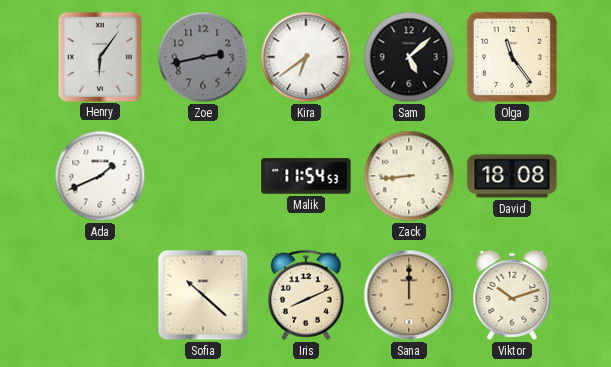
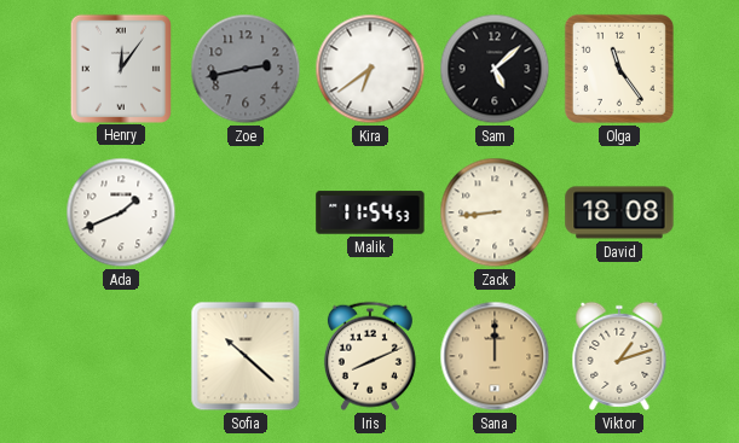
Henry: 6:06 -> 12:06
Viktor: 10:12 -> 1:12
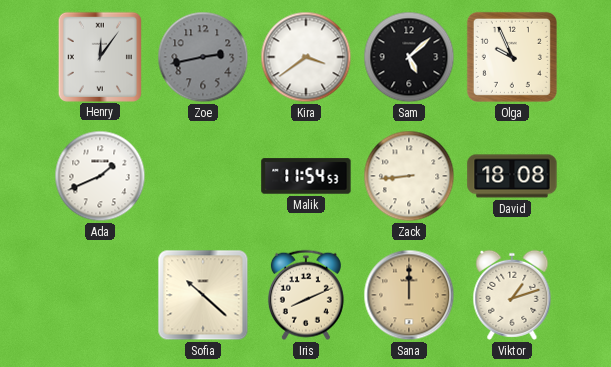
Kira: 6:39 -> 3:39
Olga: 11:24 -> 9:56
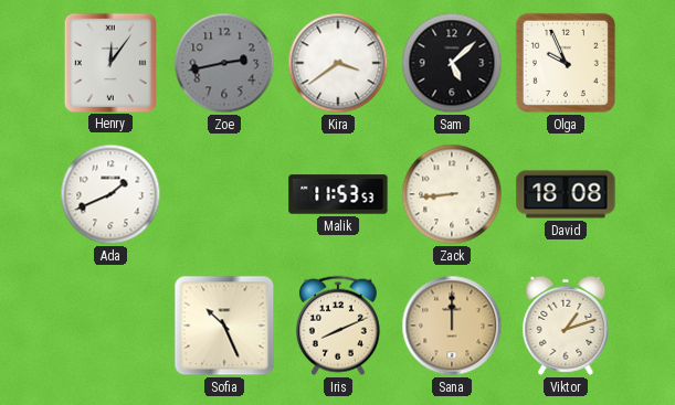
Malik: 11:54 -> 11:53
Sofia: 10:22 -> 10:26
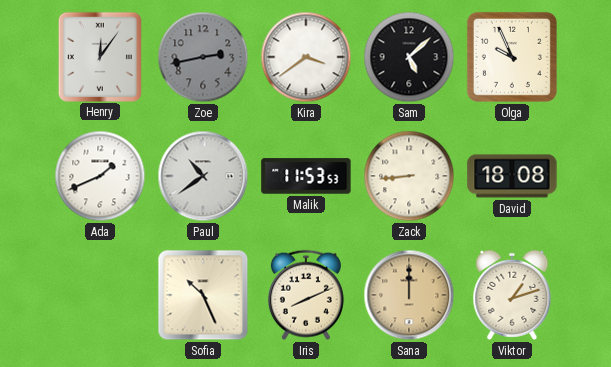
Paul: none -> 10:39
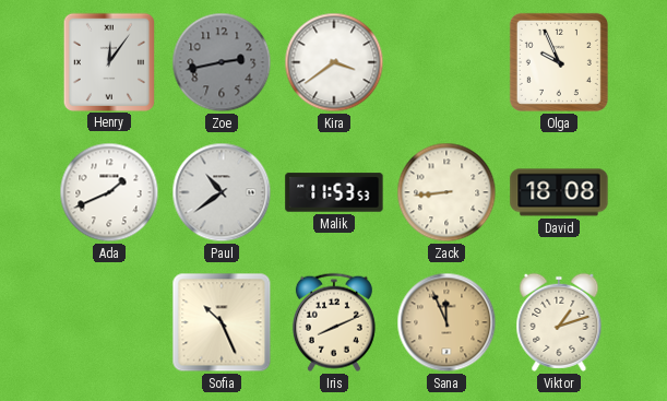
Sam: 5:08 -> none
Sana: 12:00 -> 11:56
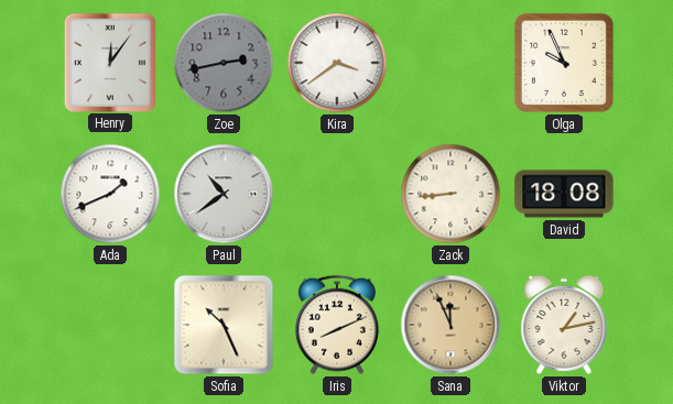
Malik: 11:53 -> none
Viktor: 1:12 -> 1:13
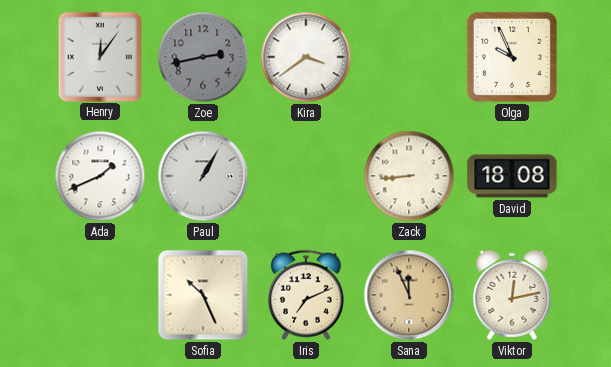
Paul: 10:39 -> 1:05
Iris: 8:11 -> 7:11
Viktor: 1:13 -> 12:13
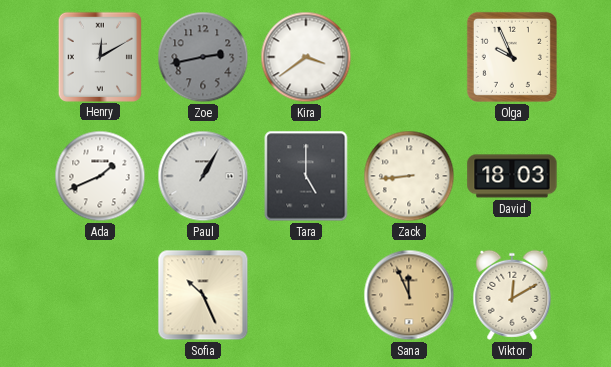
Henry: 12:06 -> 12:10
Tara: none -> 5:00
David: 18:08 -> 18:03
Iris: 7:11 -> none
Viktor: 12:13 -> 12:10
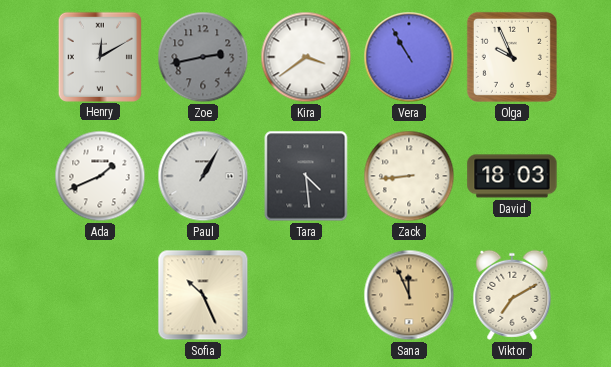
Vera: none -> 10:55
Tara: 5:00 -> 4:29
Viktor: 12:10 -> 7:10
